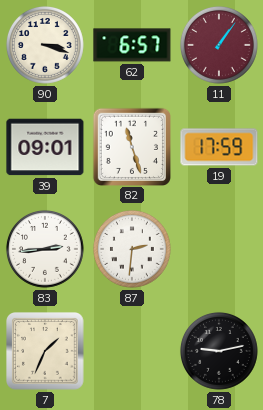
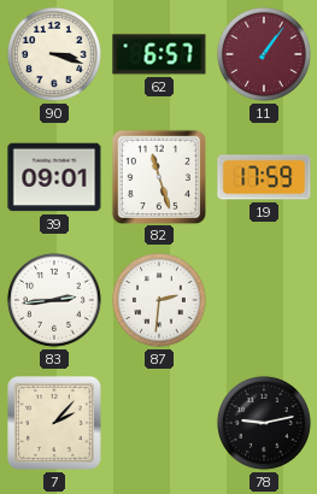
7: 1:34 -> 2:07
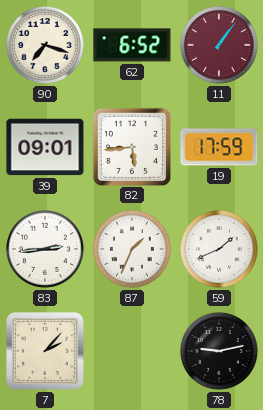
90: 3:18 -> 7:18
62: 6:57 -> 6:52
82: 11:27 -> 5:44
87: 2:31 -> 1:34
59: none -> 1:41
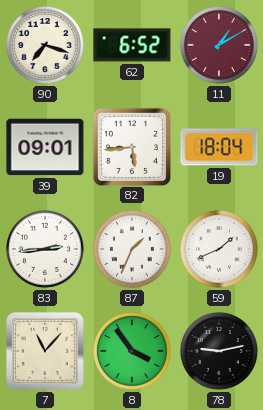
11: 1:06 -> 1:10
19: 17:59 -> 18:04
7: 2:07 -> 11:07
8: none -> 3:54
